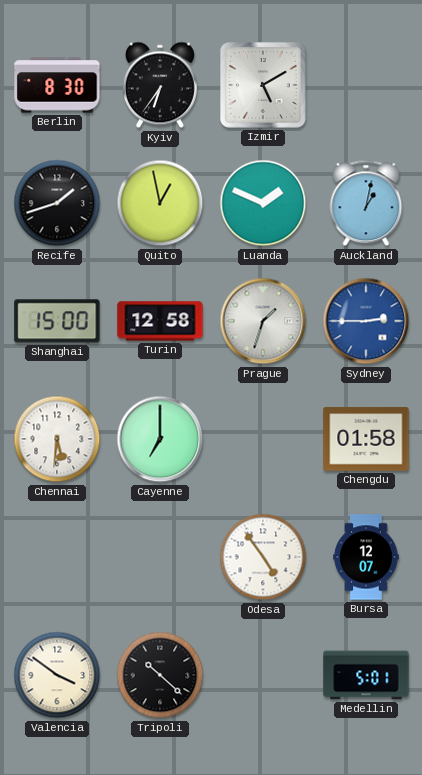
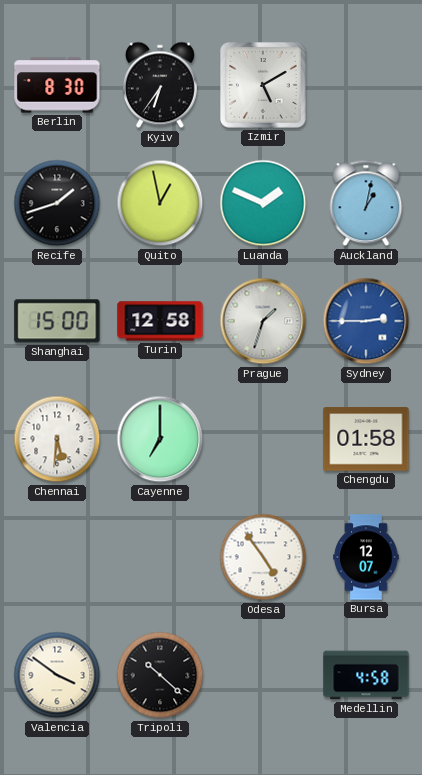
Medellin: 5:01 -> 4:58
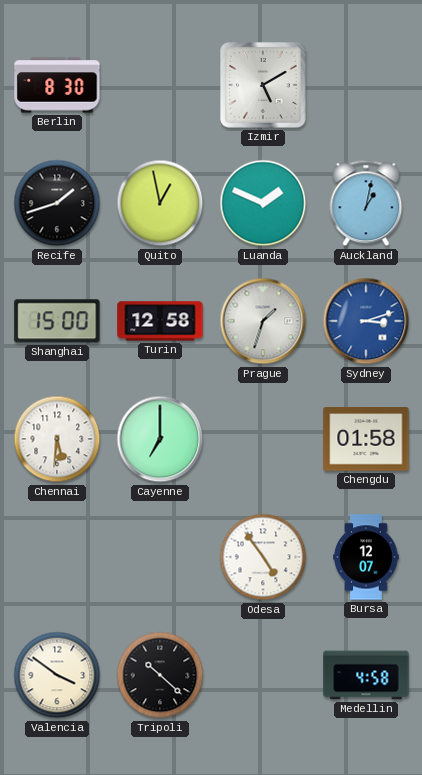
Kyiv: 6:36 -> none
Sydney: 2:45 -> 3:12
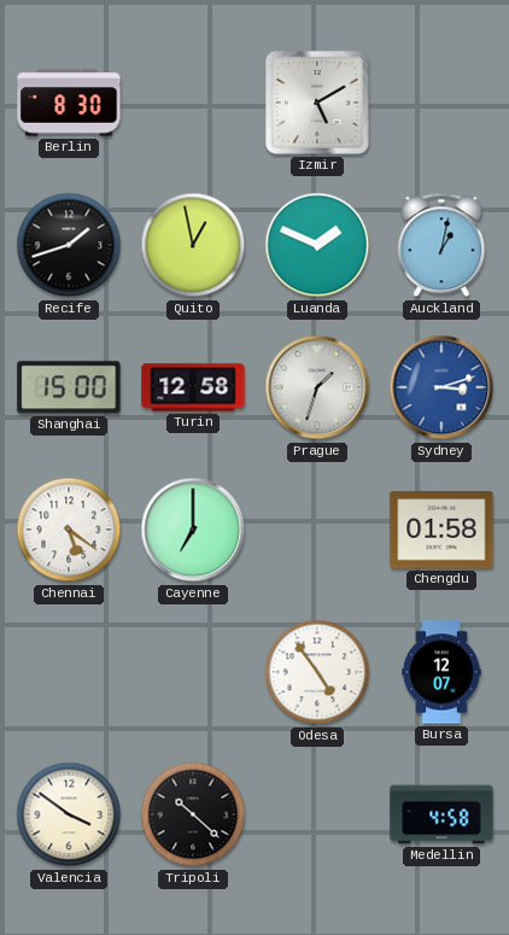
Chennai: 5:31 -> 5:21
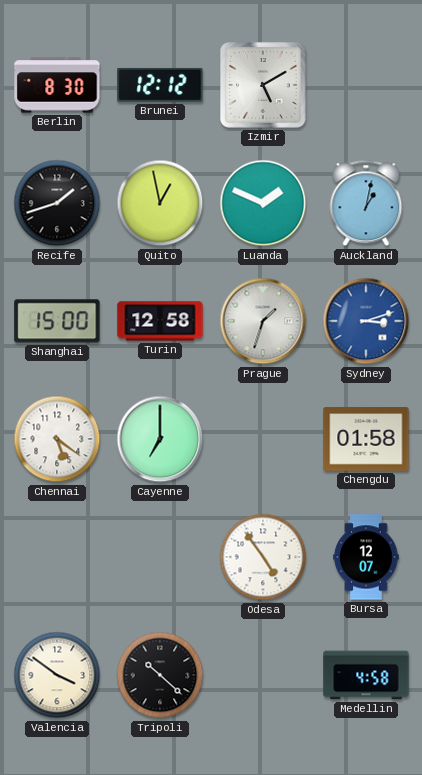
Brunei: none -> 12:12
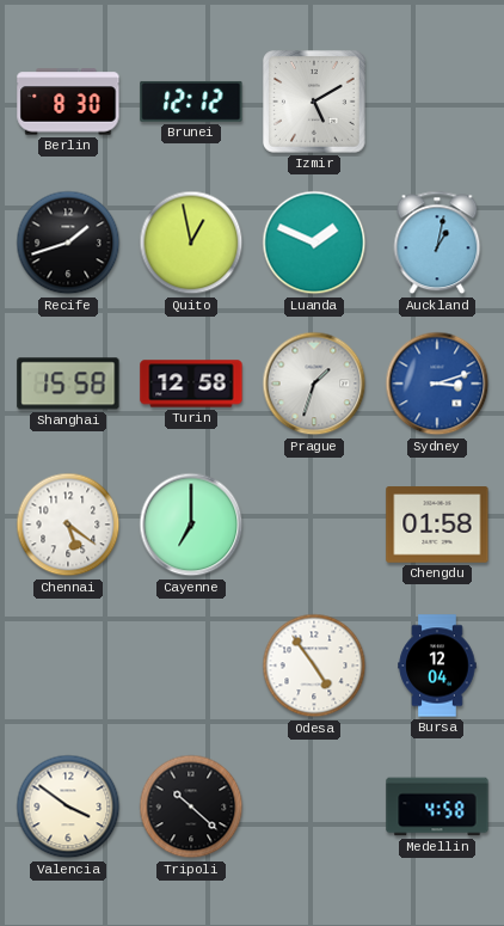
Shanghai: 15:00 -> 15:58
Bursa: 12:07 -> 12:04
